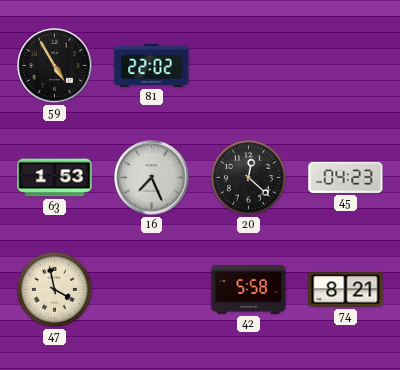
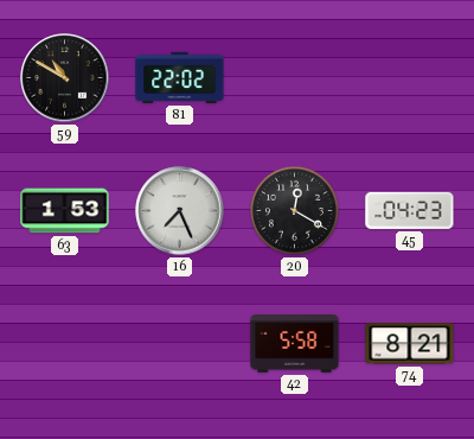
59: 4:55 -> 10:50
20: 12:22 -> 12:20
47: 3:58 -> none
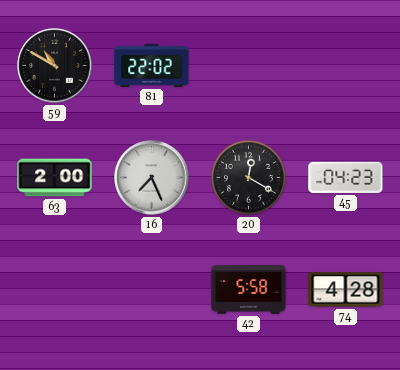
63: 1:53 -> 2:00
74: 8:21 -> 4:28
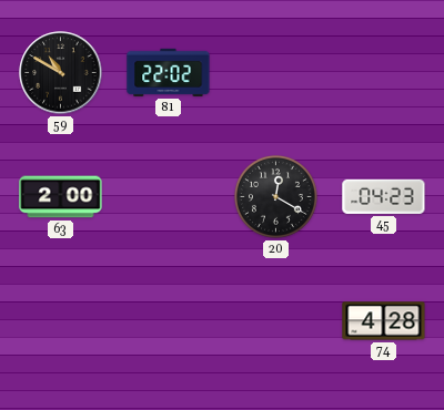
16: 7:26 -> none
42: 5:58 -> none
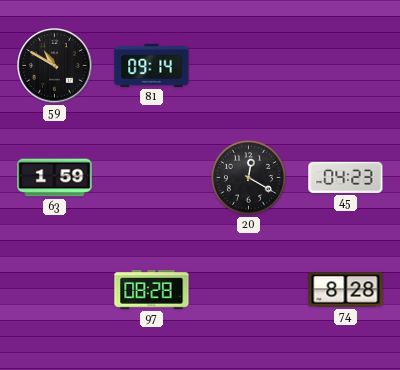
81: 22:02 -> 09:14
63: 2:00 -> 1:59
97: none -> 08:28
74: 4:28 -> 8:28
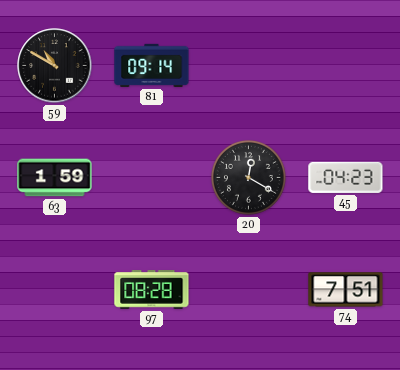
74: 8:28 -> 7:51
